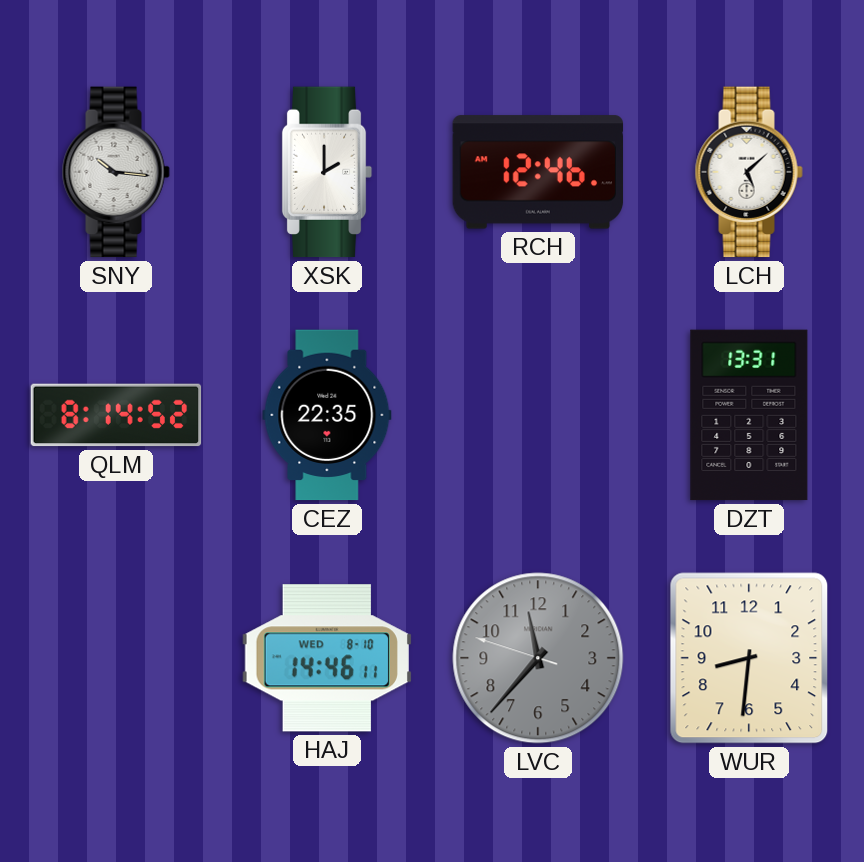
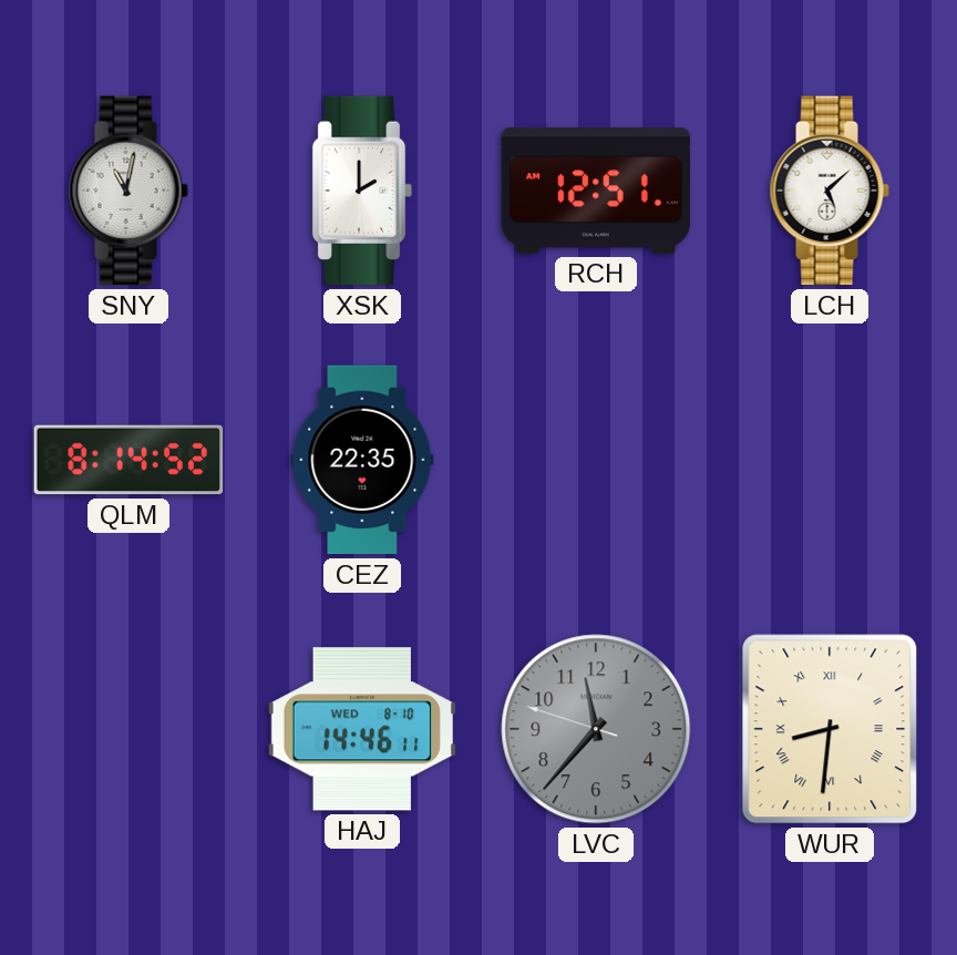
SNY: 10:16 -> 11:02
RCH: 12:46 -> 12:51
DZT: 13:31 -> none
WUR numerals: Arabic -> Roman
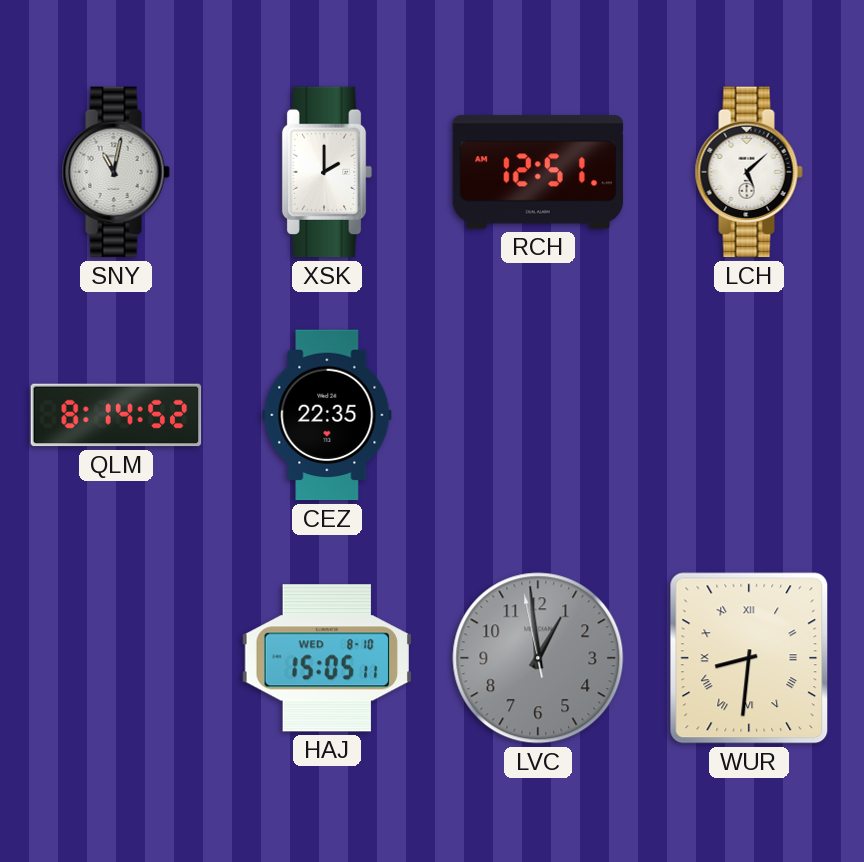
HAJ: 14:46 -> 15:05
LVC: 11:36 -> 12:58
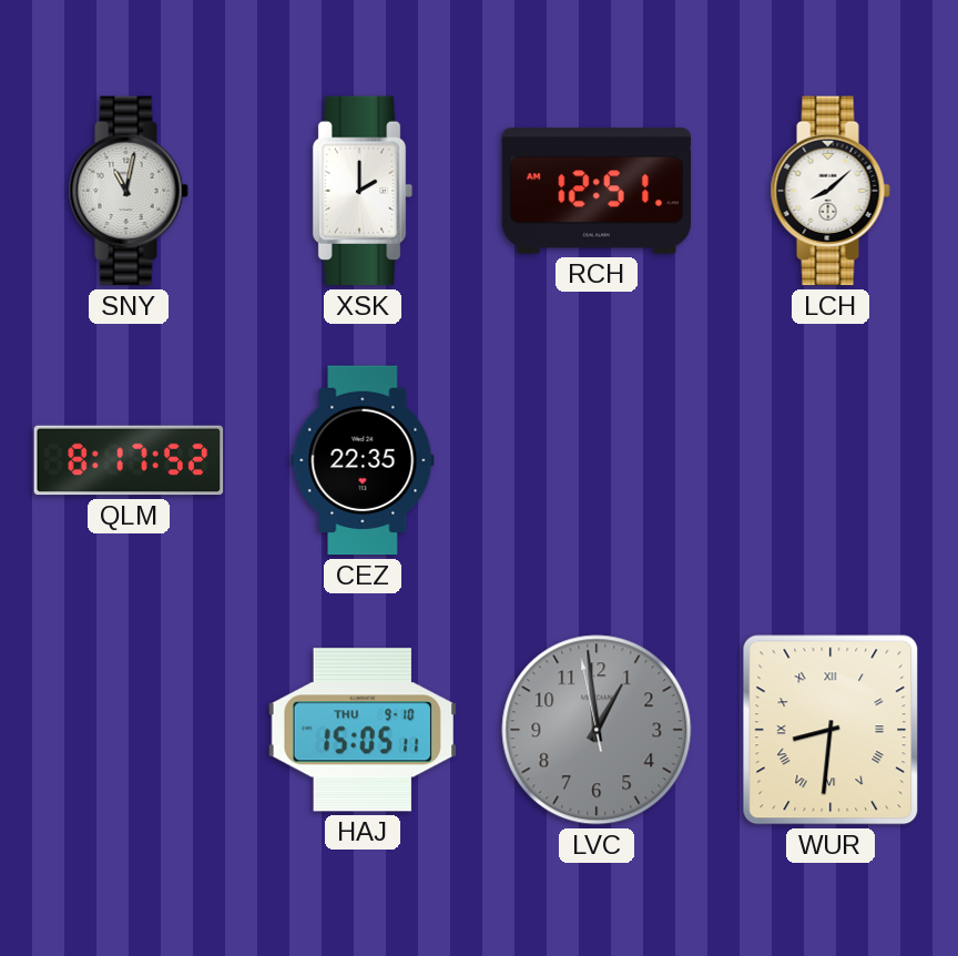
LCH: 5:08 -> 8:08
QLM: 8:14 -> 8:17
HAJ date: WED 8-10 -> THU 9-10
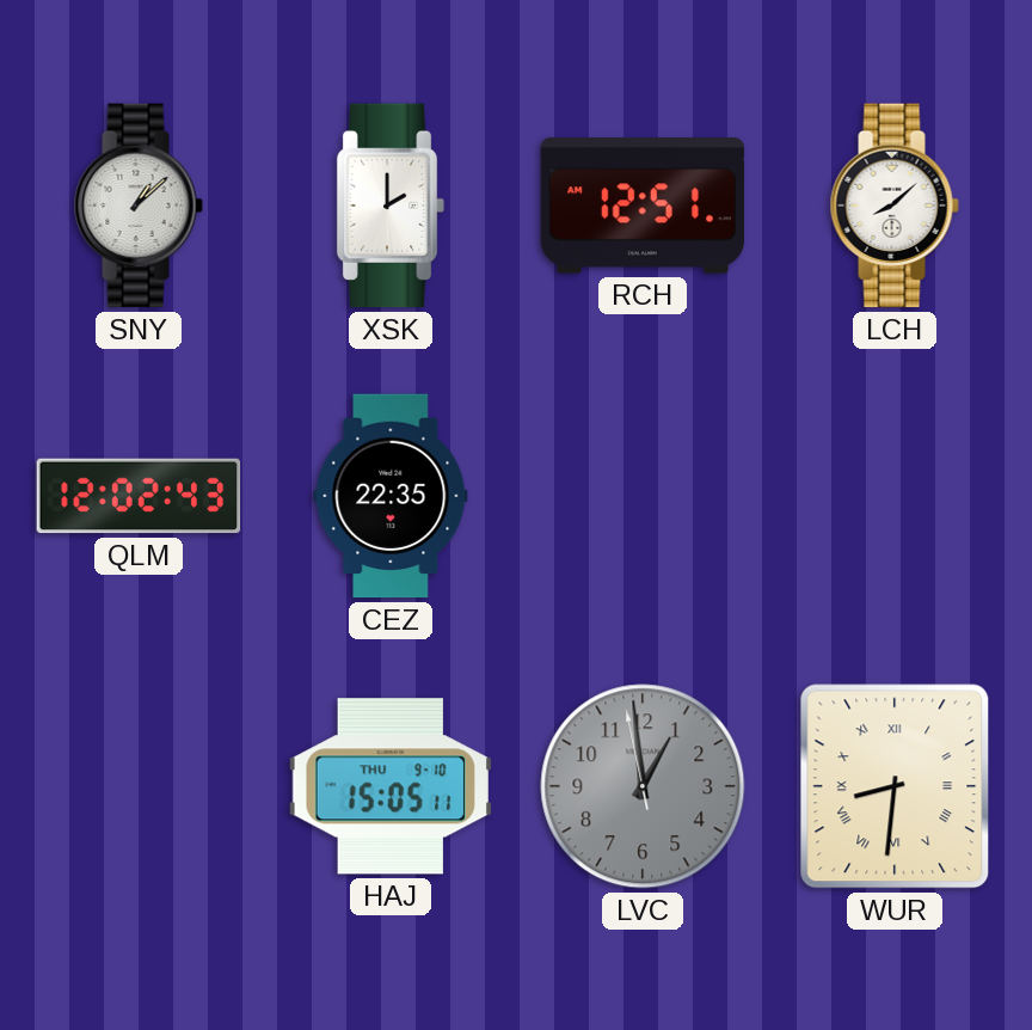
SNY: 11:02 -> 1:08
QLM: 8:17 -> 12:02
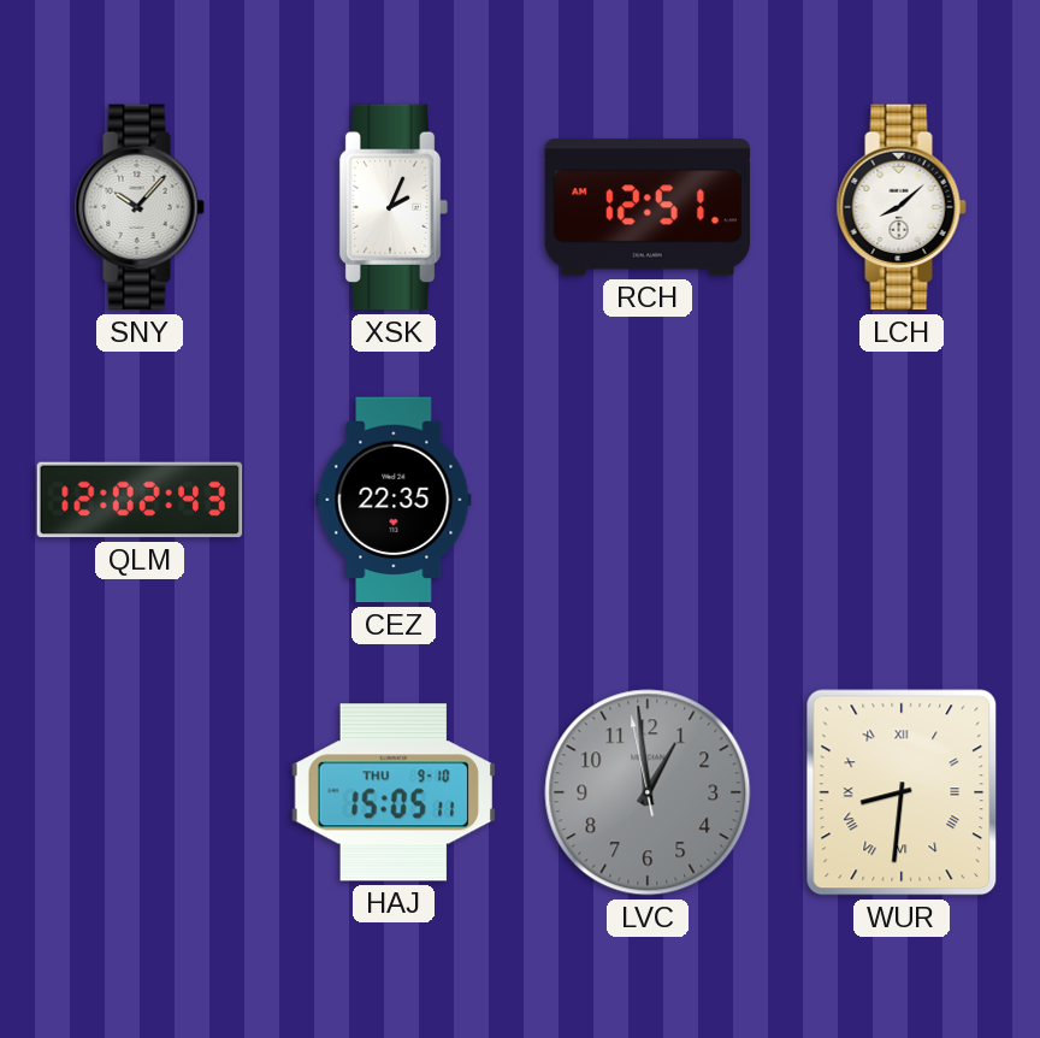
SNY: 1:08 -> 10:07
XSK: 2:00 -> 2:04
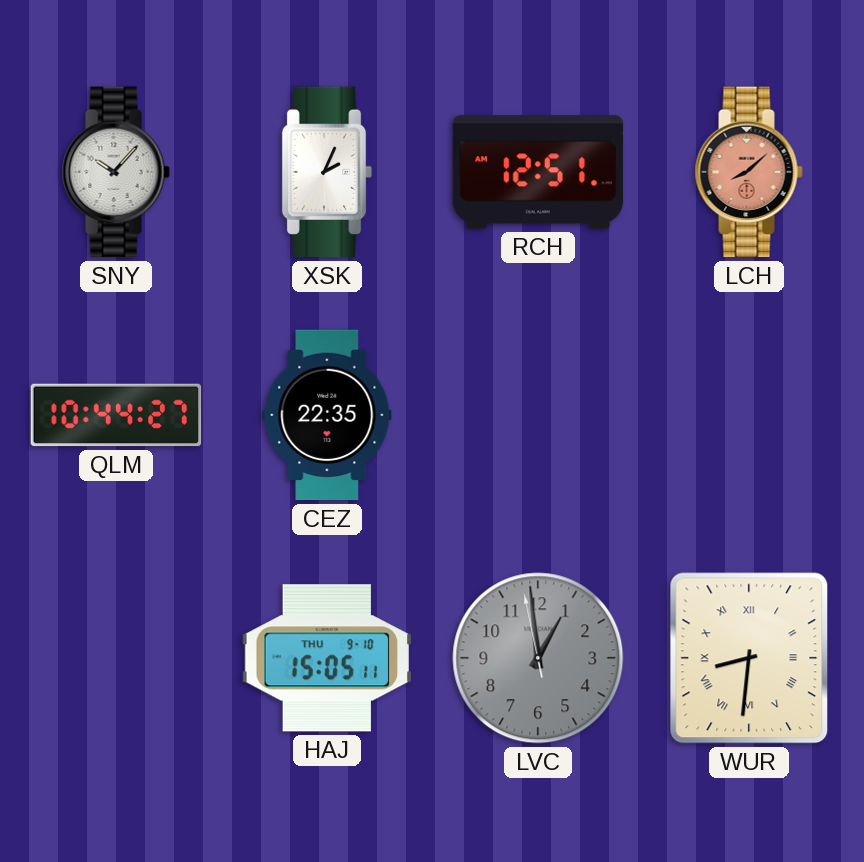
LCH dial: white -> salmon
QLM: 12:02 -> 10:44
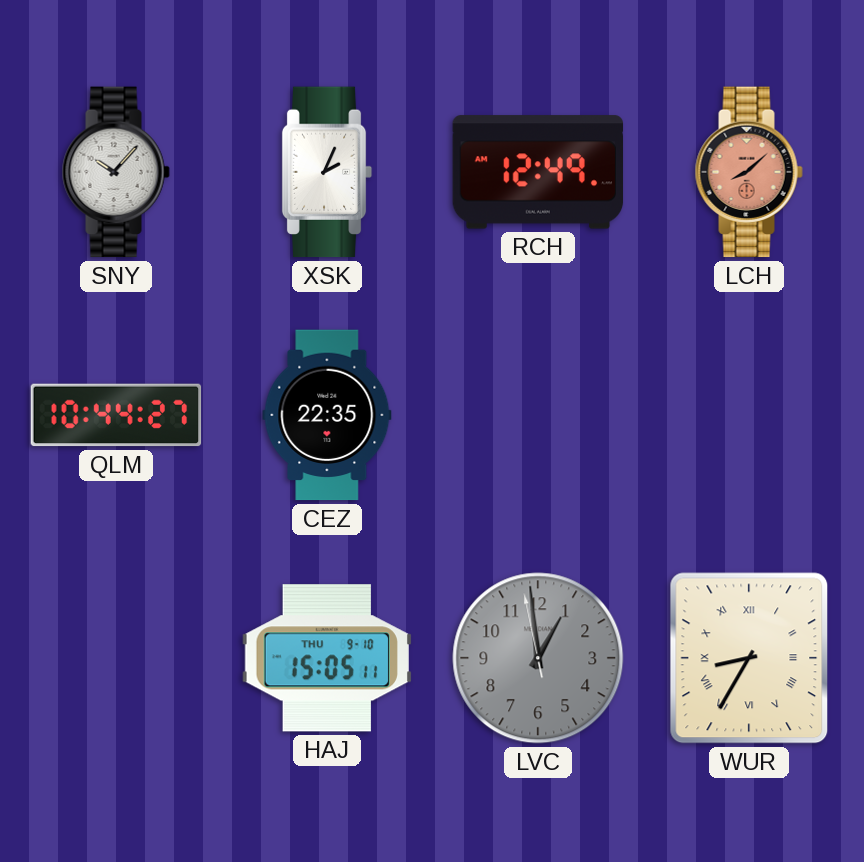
RCH: 12:51 -> 12:49
WUR: 8:31 -> 8:35
